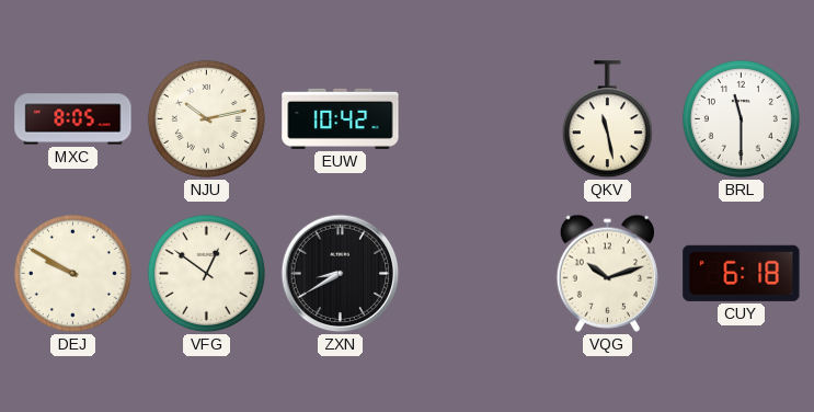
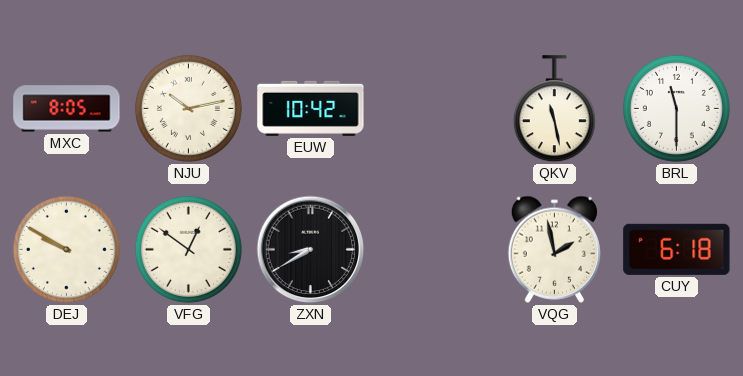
VQG: 10:12 -> 1:58
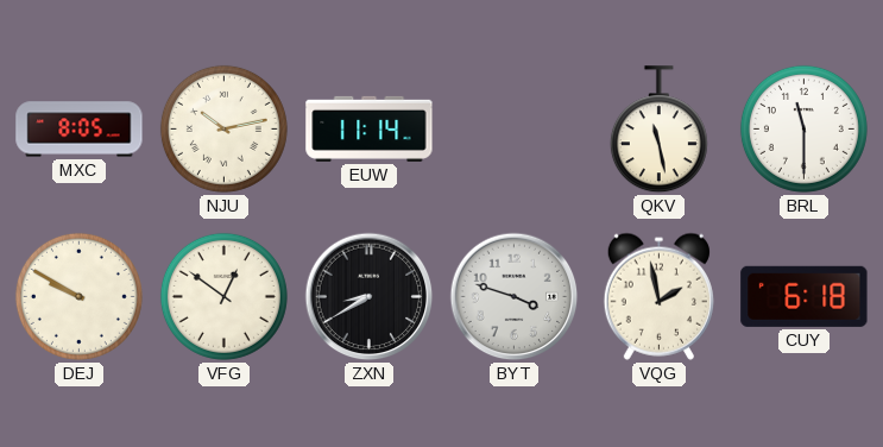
EUW: 10:42 -> 11:14
BYT: none -> 3:48
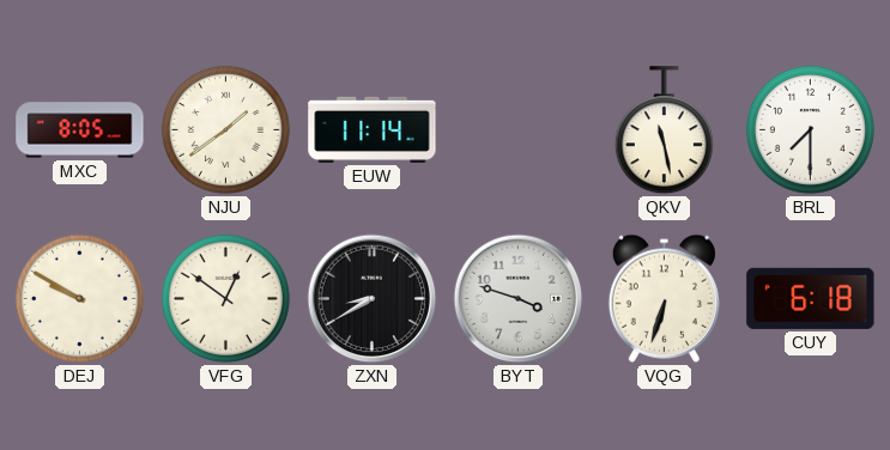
NJU: 10:13 -> 1:39
BRL: 11:30 -> 7:30
VQG: 1:58 -> 6:33
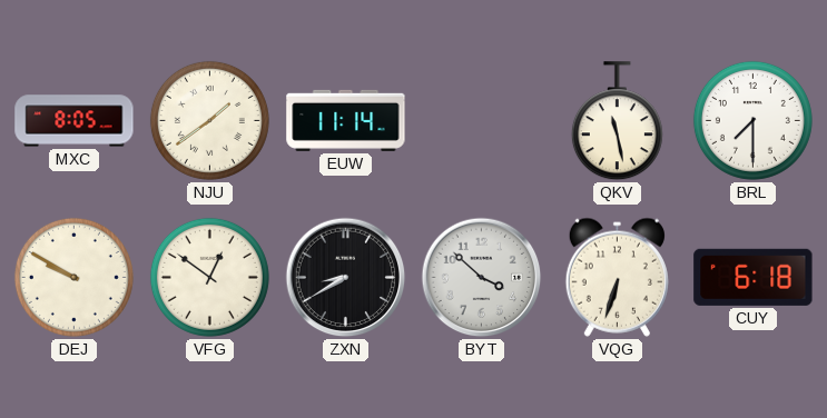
BYT: 3:48 -> 3:52
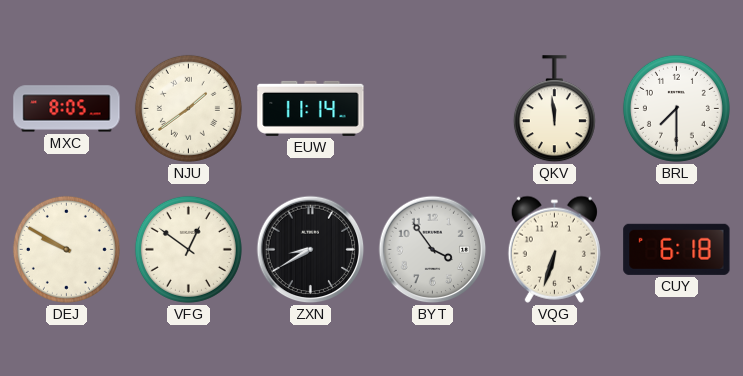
QKV: 11:28 -> 11:59
BYT: 3:52 -> 3:54
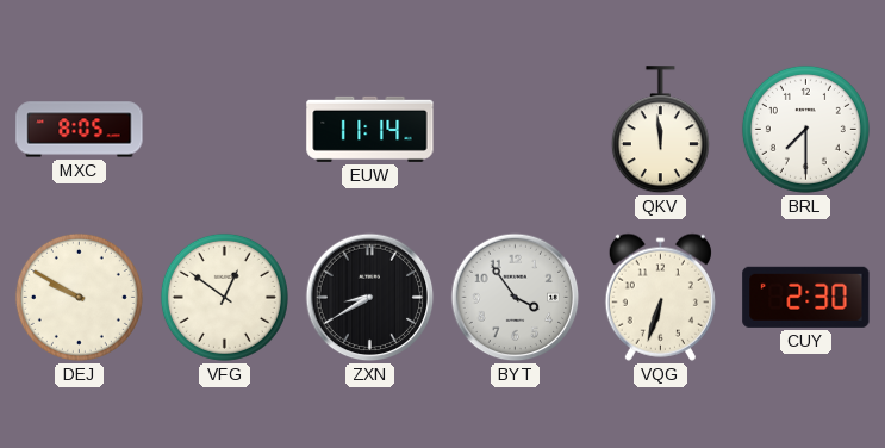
NJU: 1:39 -> none
CUY: 6:18 -> 2:30
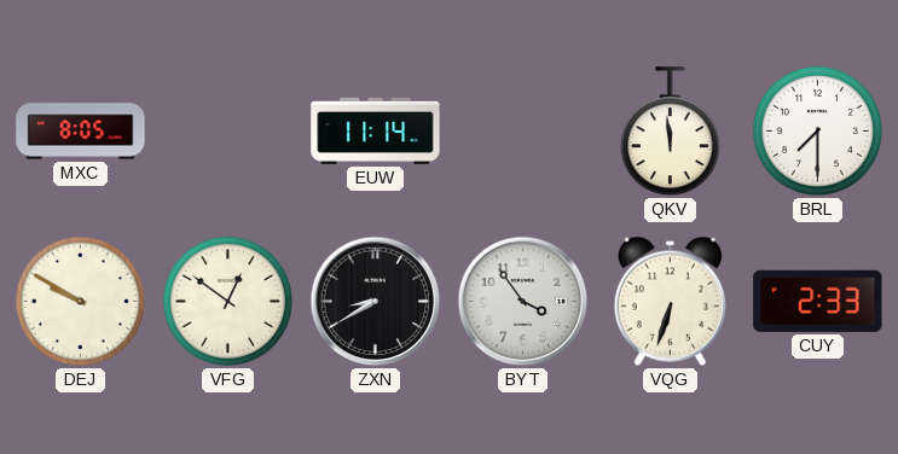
CUY: 2:30 -> 2:33
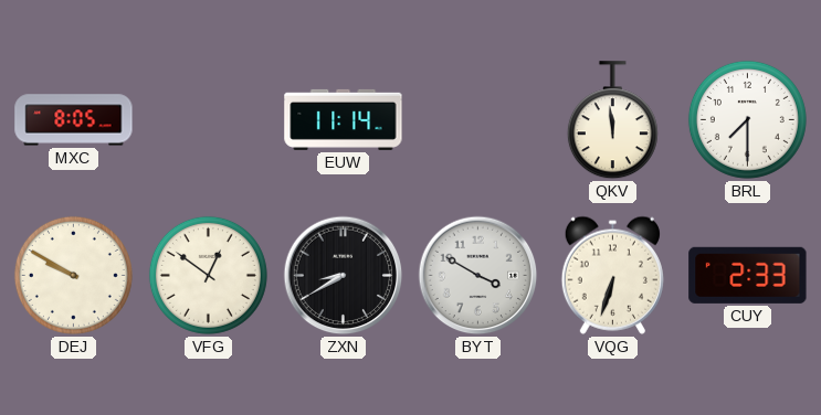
BYT: 3:54 -> 3:50
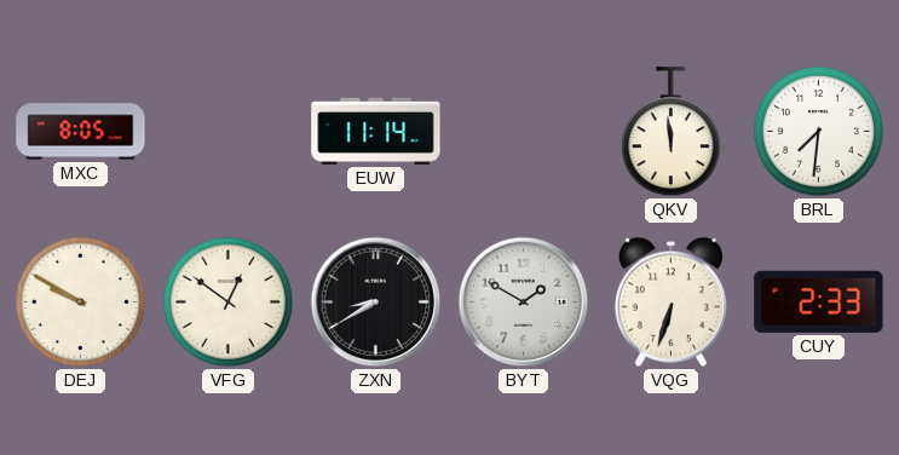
BRL: 7:30 -> 7:31
BYT: 3:50 -> 1:50
